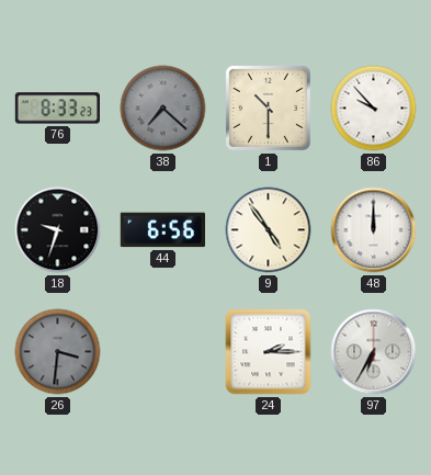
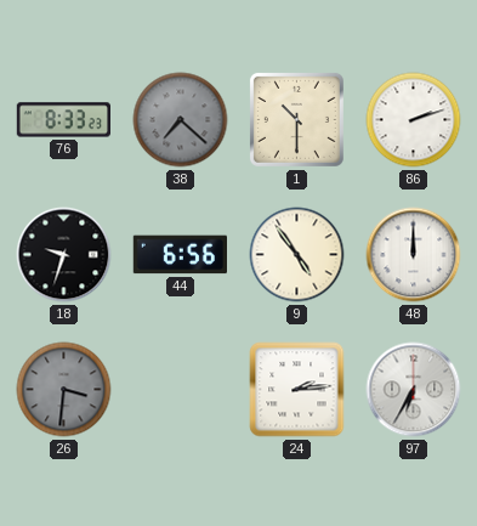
86: 9:53 -> 2:12
24: 2:15 -> 2:14
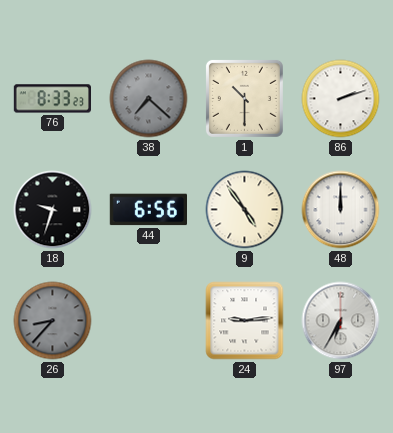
26: 3:31 -> 8:37
24: 2:14 -> 9:14
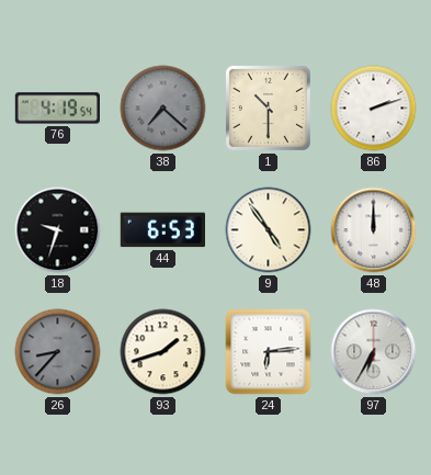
76: 8:33 -> 4:19
44: 6:56 -> 6:53
93: none -> 1:42
24: 9:14 -> 6:14
